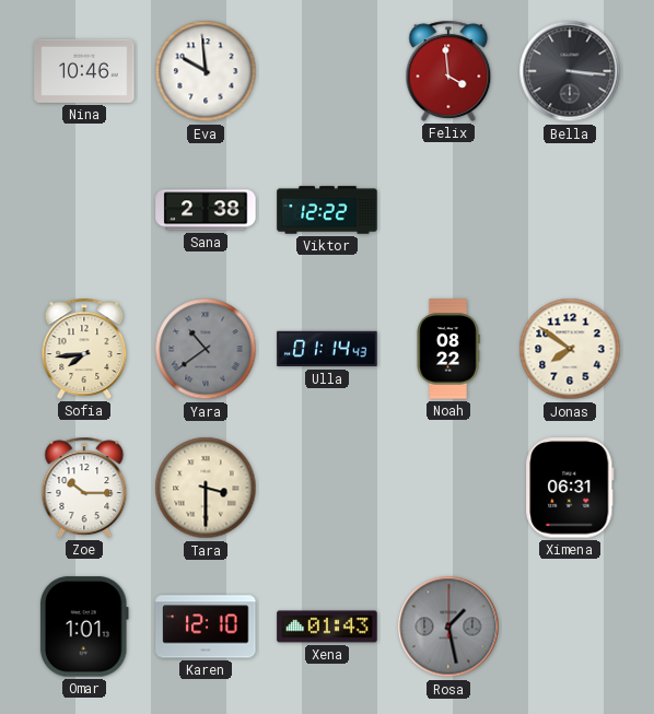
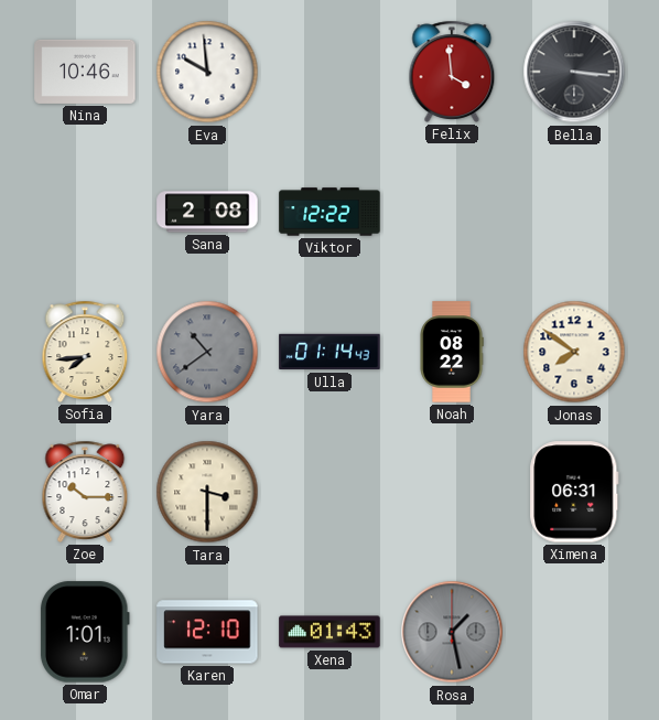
Sana: 2:38 -> 2:08
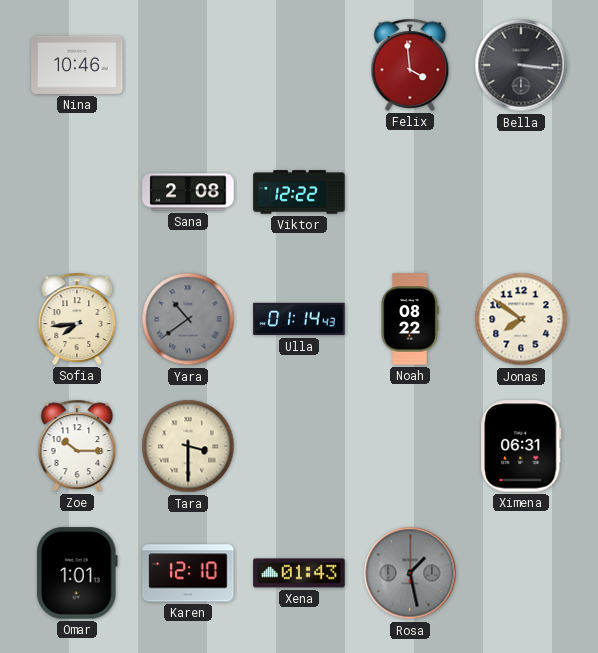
Eva: 9:59 -> none
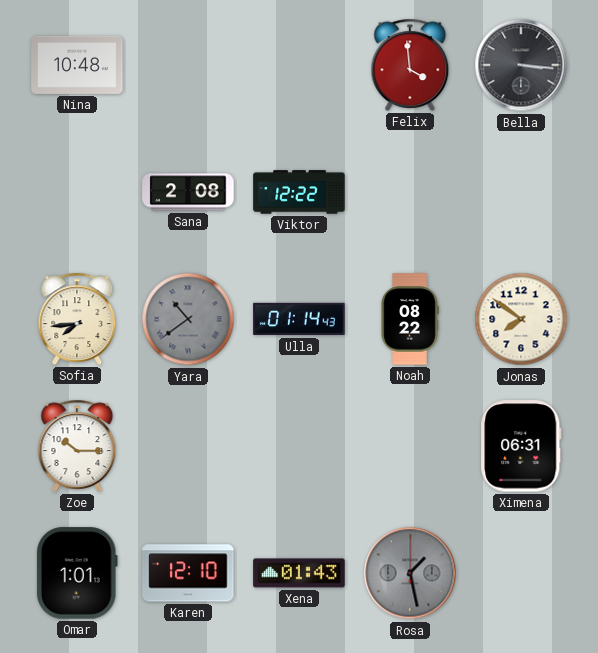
Nina: 10:46 -> 10:48
Tara: 3:30 -> none
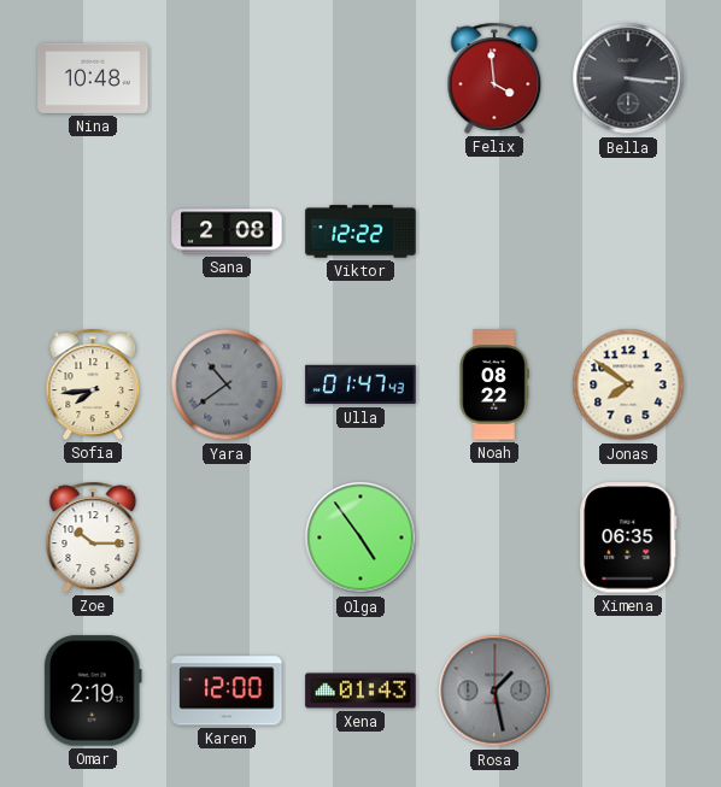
Ulla: 01:14 -> 01:47
Olga: none -> 4:54
Ximena: 06:31 -> 06:35
Omar: 1:01 -> 2:19
Karen: 12:10 -> 12:00
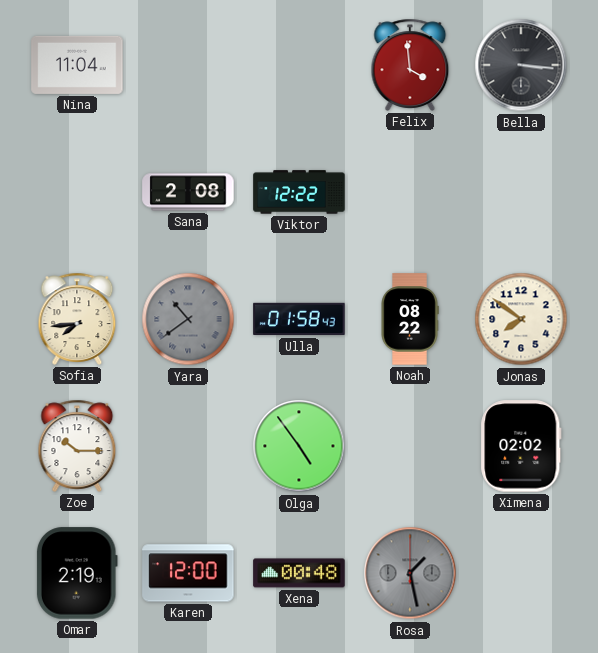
Nina: 10:48 -> 11:04
Ulla: 01:47 -> 01:58
Ximena: 06:35 -> 02:02
Xena: 01:43 -> 00:48
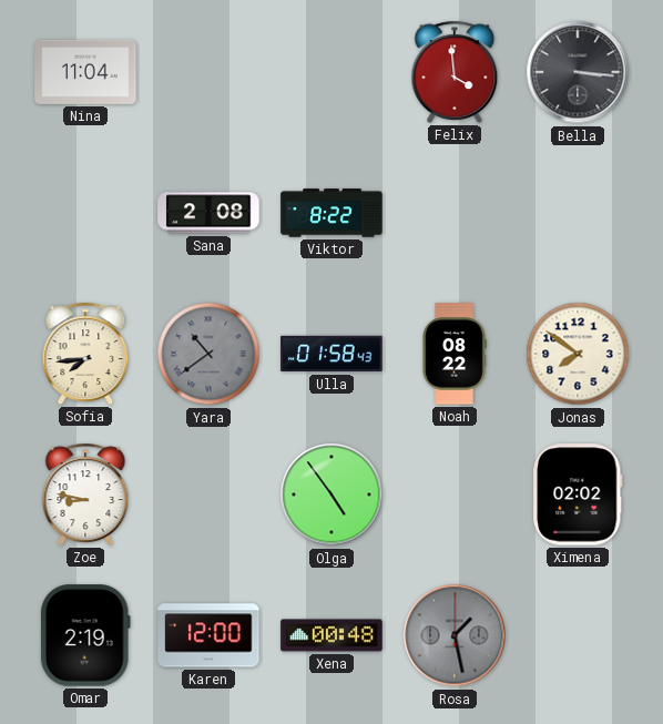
Viktor: 12:22 -> 8:22
Zoe: 10:15 -> 8:47
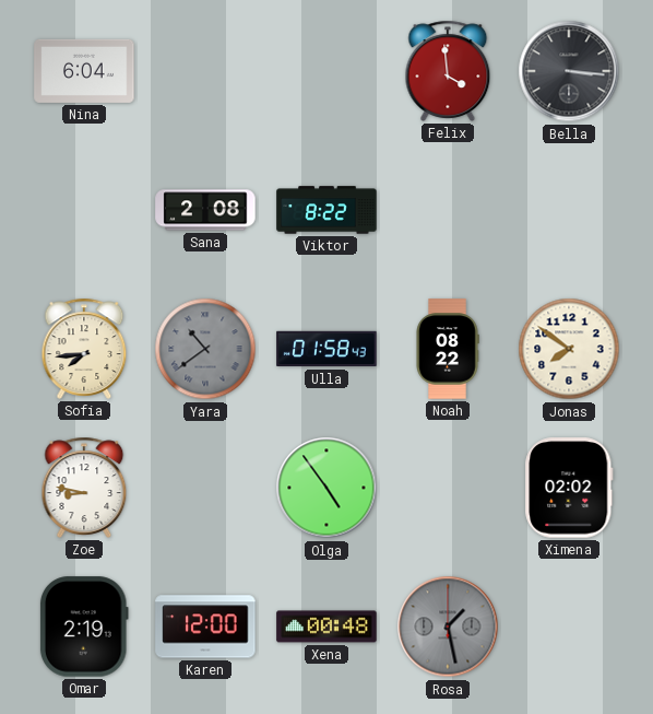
Nina: 11:04 -> 6:04
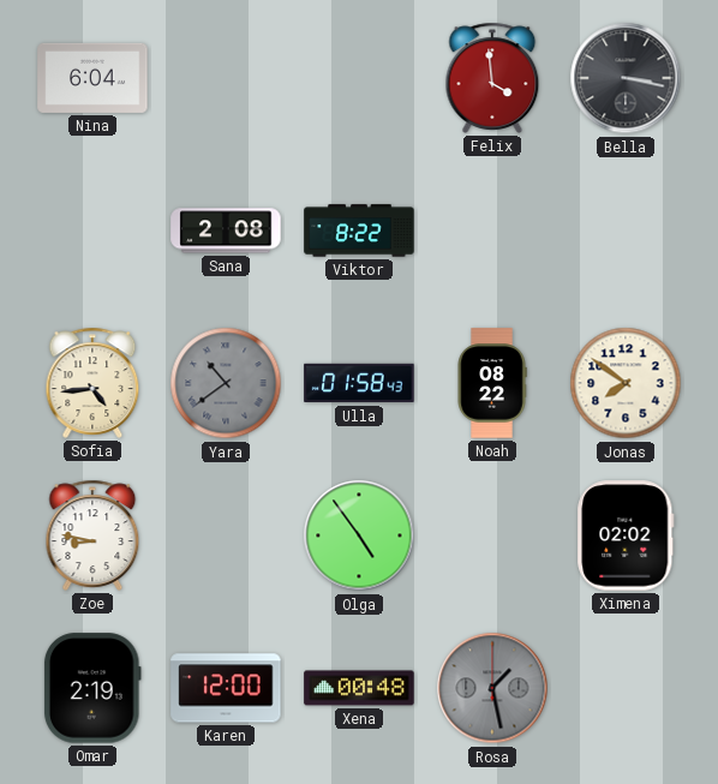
Bella: 3:16 -> 3:17
Sofia: 7:44 -> 4:44
